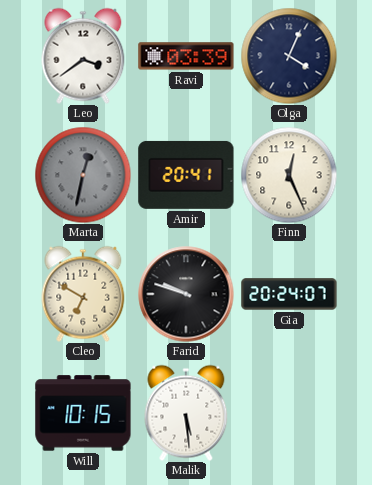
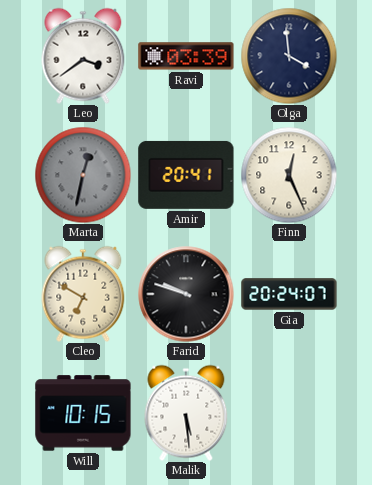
Olga: 4:04 -> 3:59
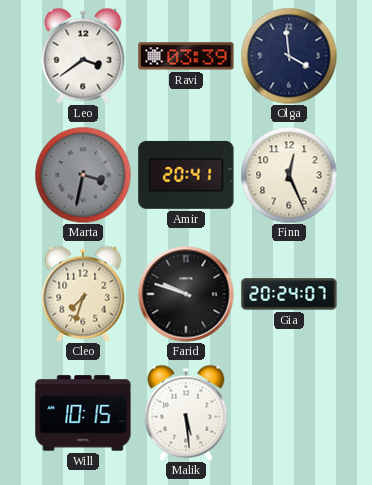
Marta: 12:32 -> 3:32
Cleo: 6:50 -> 7:33
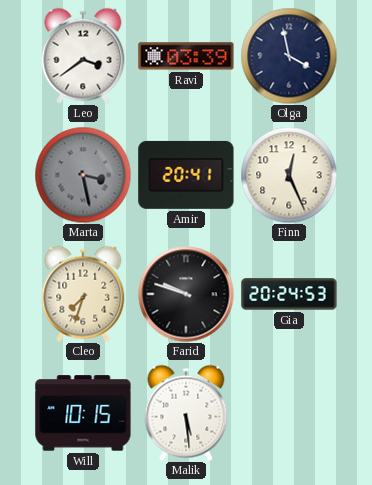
Olga: 3:59 -> 3:58
Marta: 3:32 -> 3:28
Gia: 20:24:07 -> 20:24:53
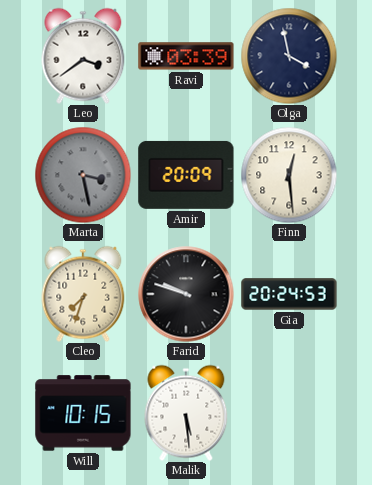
Amir: 20:41 -> 20:09
Finn: 12:26 -> 12:29
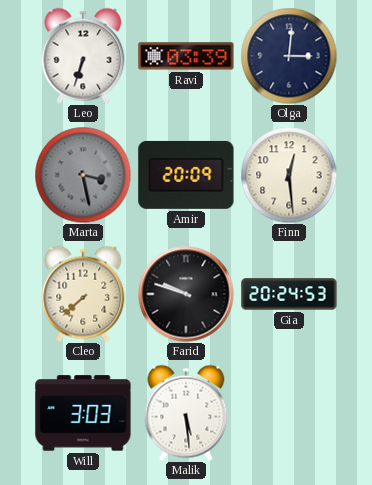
Leo: 3:39 -> 6:33
Olga: 3:58 -> 3:01
Cleo: 7:33 -> 7:38
Will: 10:15 -> 3:03
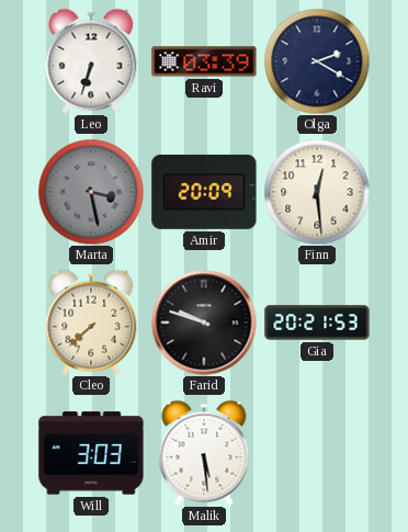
Olga: 3:01 -> 2:20
Gia: 20:24 -> 20:21
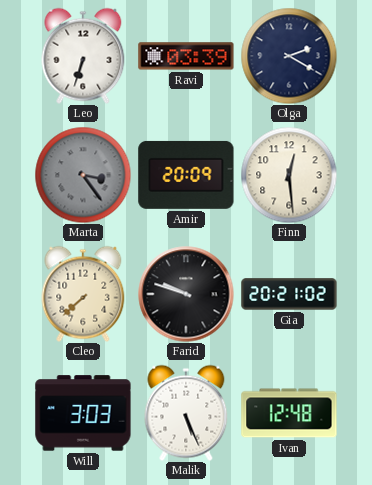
Marta: 3:28 -> 3:24
Gia: 20:21:53 -> 20:21:02
Malik: 5:29 -> 5:26
Ivan: none -> 12:48
